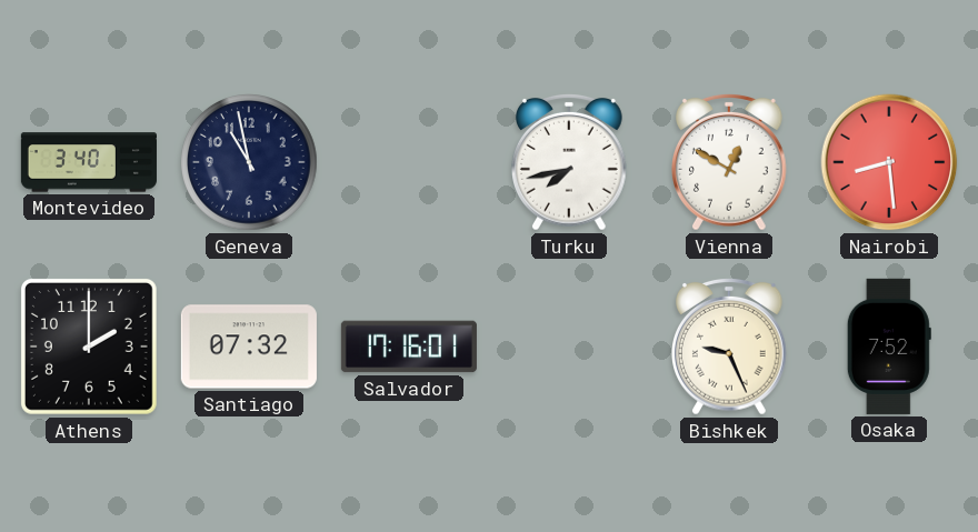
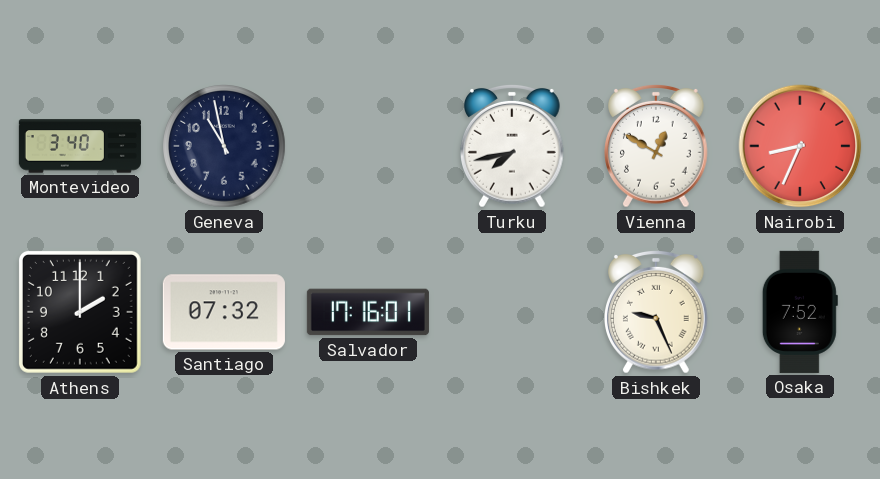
Nairobi: 8:29 -> 8:34
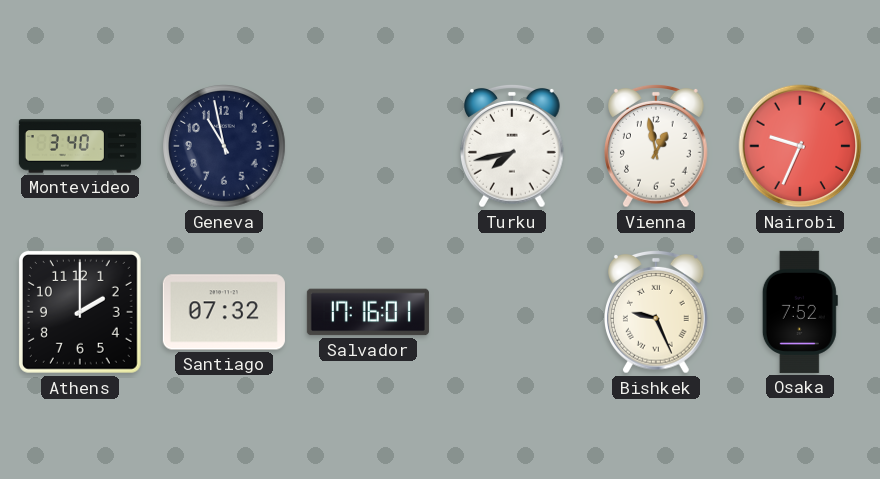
Vienna: 12:50 -> 12:58
Nairobi: 8:34 -> 9:34
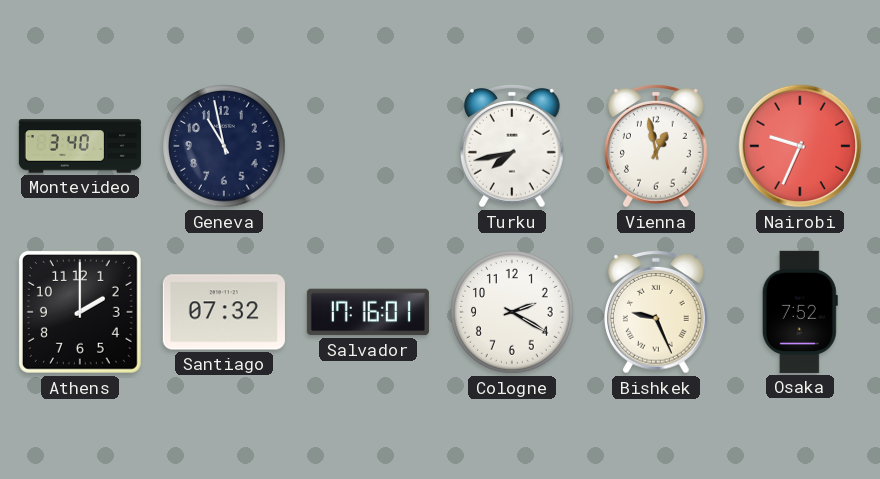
Cologne: none -> 2:20
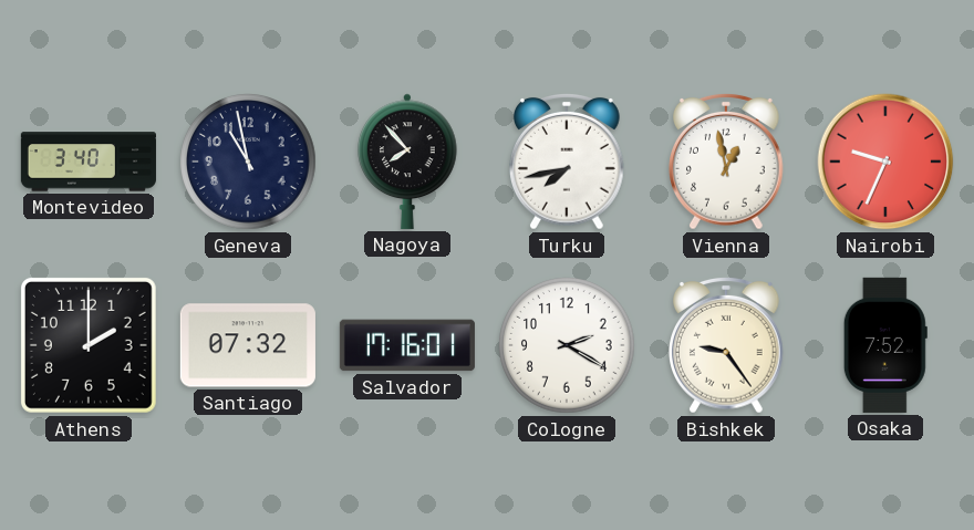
Nagoya: none -> 7:53
Bishkek: 9:26 -> 9:24
